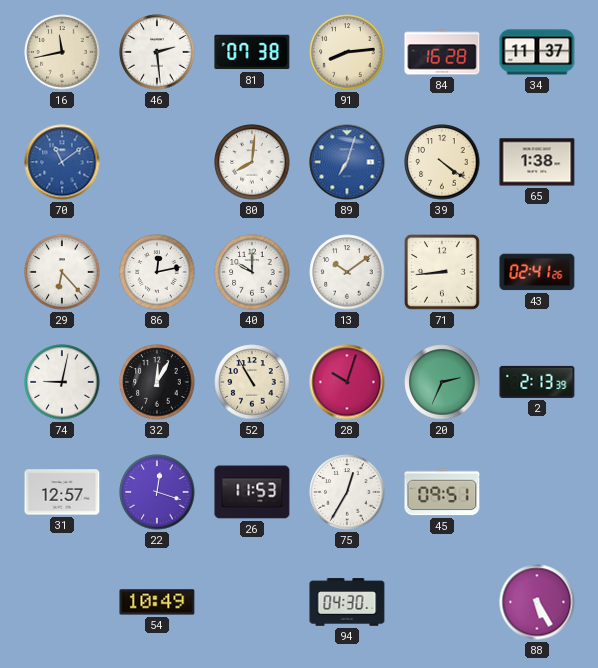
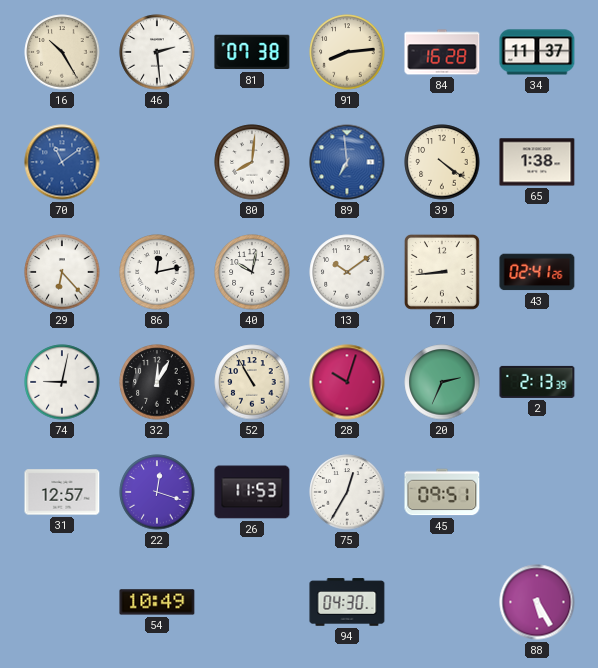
16: 11:43 -> 10:25
89: 7:03 -> 6:59
40: 10:00 -> 10:02
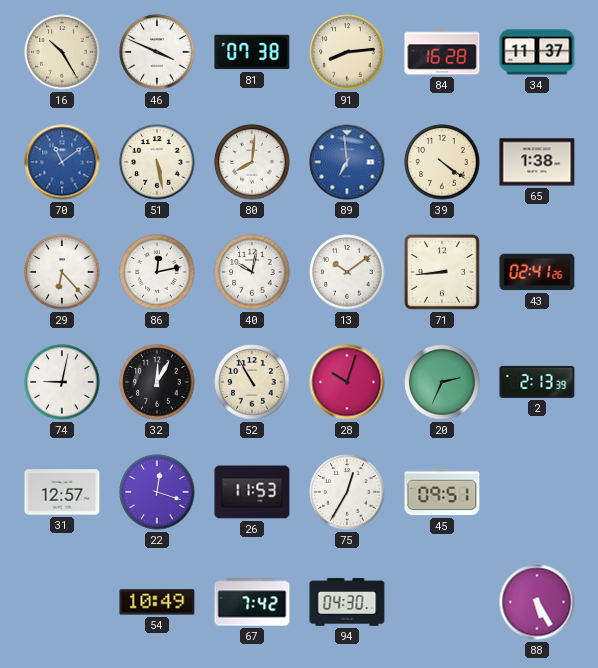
46: 2:29 -> 3:49
51: none -> 5:28
67: none -> 7:42
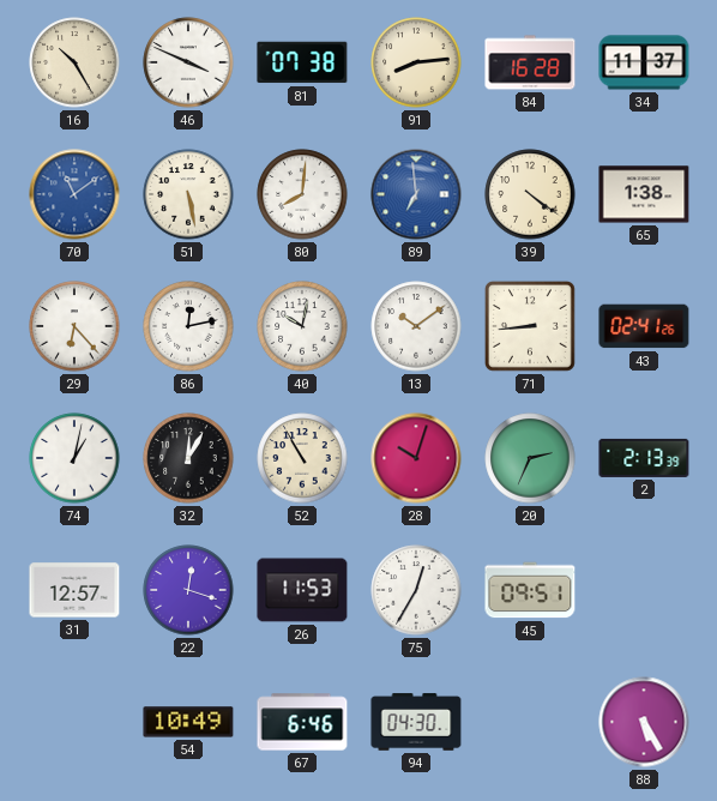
74: 9:02 -> 1:02
67: 7:42 -> 6:46
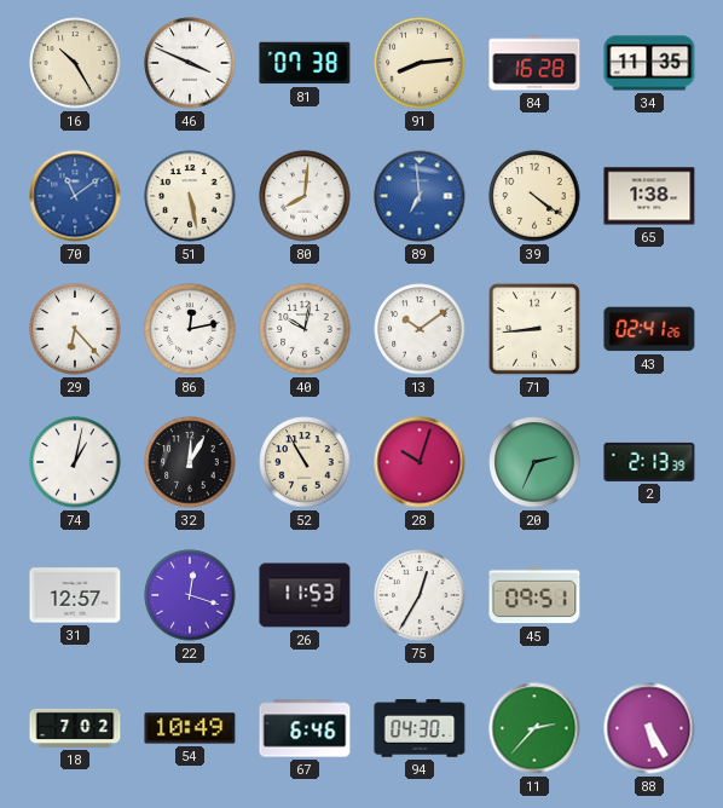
34: 11:37 -> 11:35
18: none -> 7:02
11: none -> 2:37
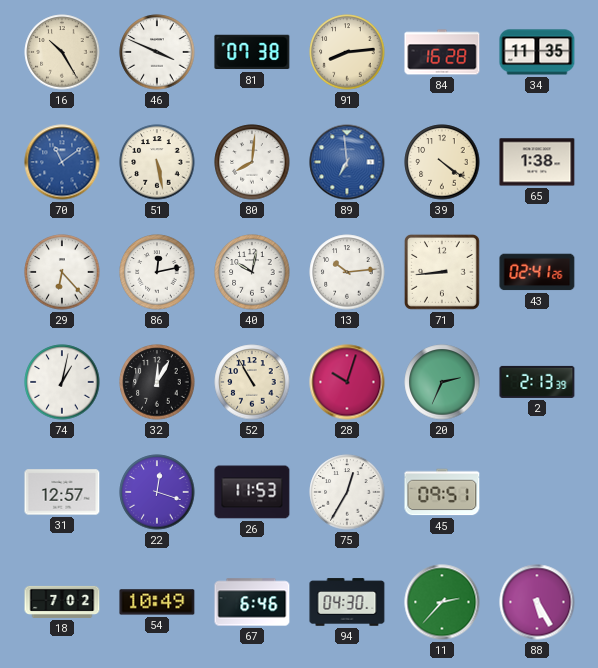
13: 10:09 -> 10:14
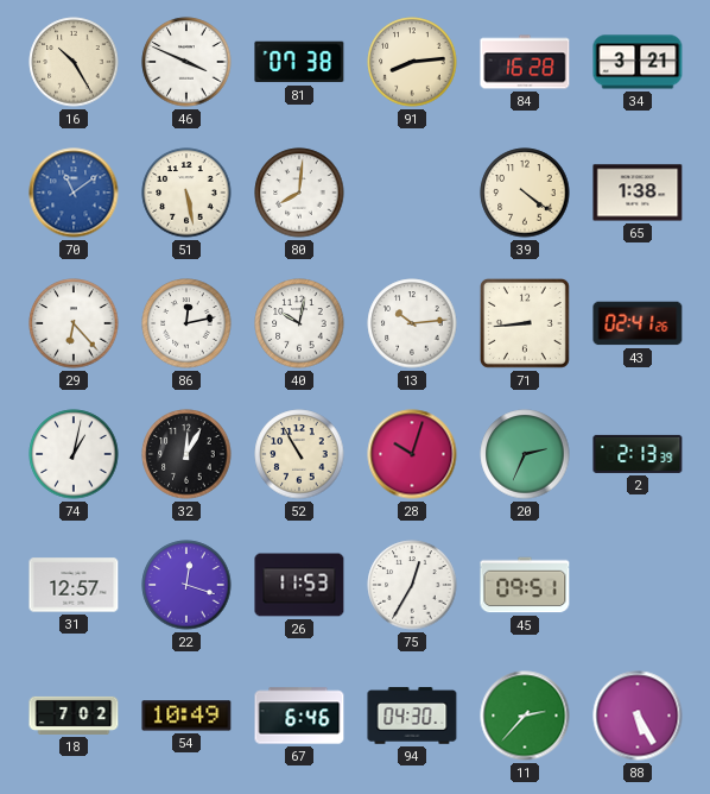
34: 11:35 -> 3:21
89: 6:59 -> none
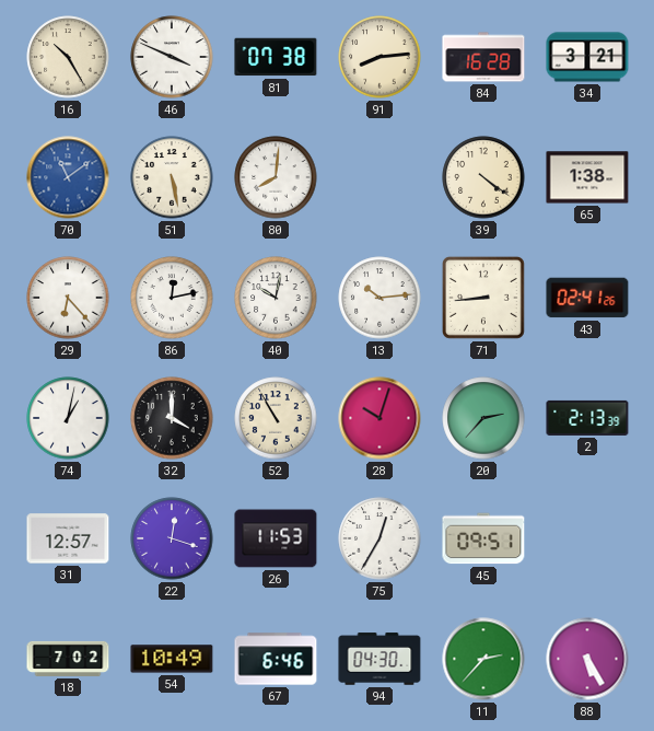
32: 12:05 -> 4:00
20: 2:34 -> 2:37
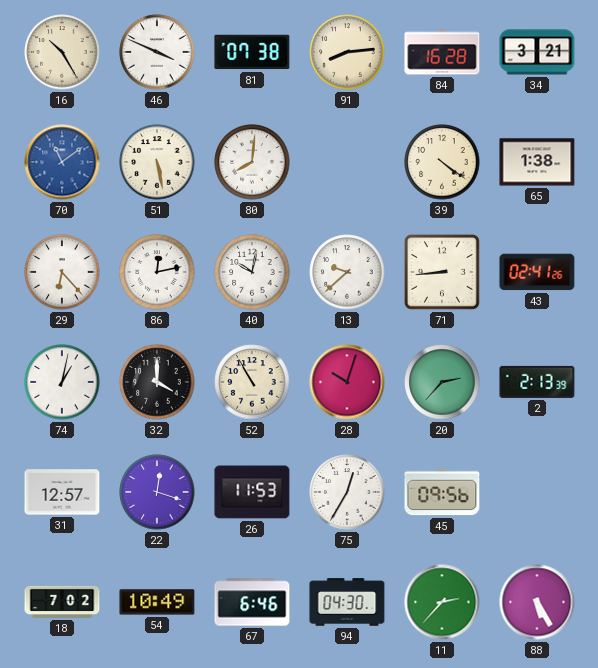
13: 10:14 -> 9:38
45: 09:51 -> 09:56
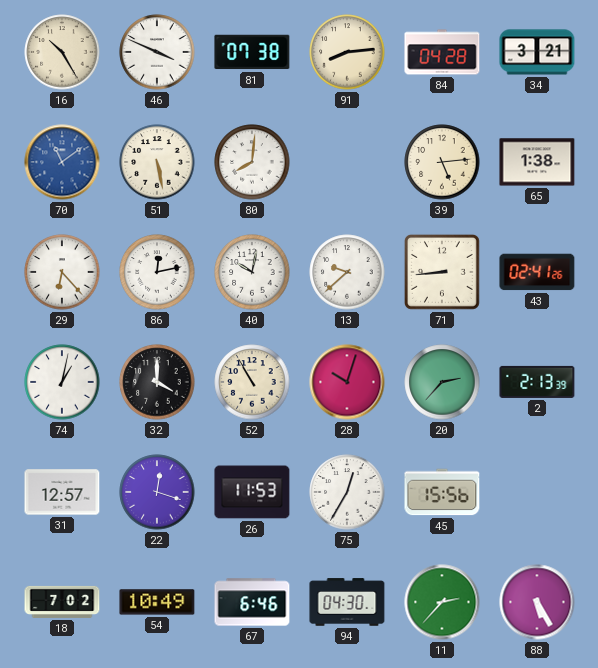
84: 16:28 -> 04:28
39: 4:21 -> 5:14
45: 09:56 -> 15:56
